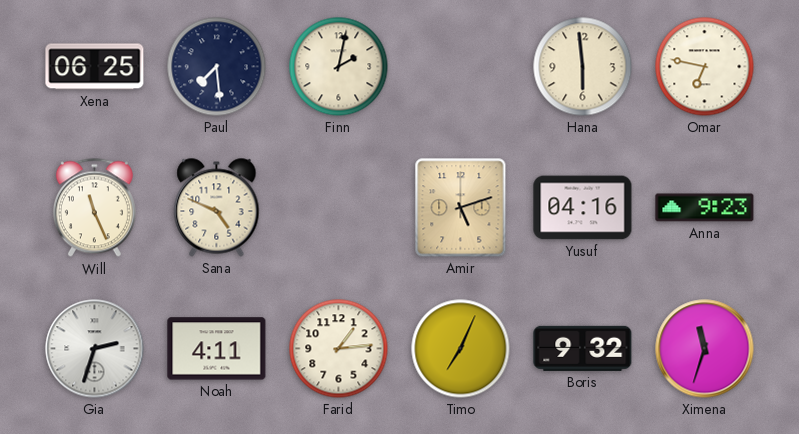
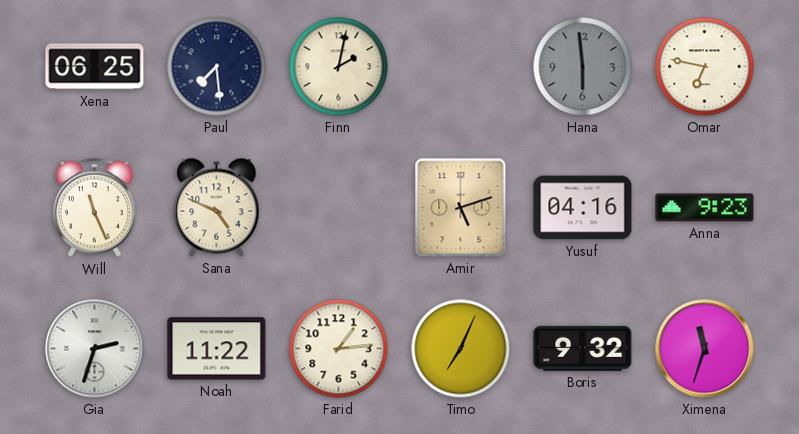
Hana dial: cream -> grey
Noah: 4:11 -> 11:22
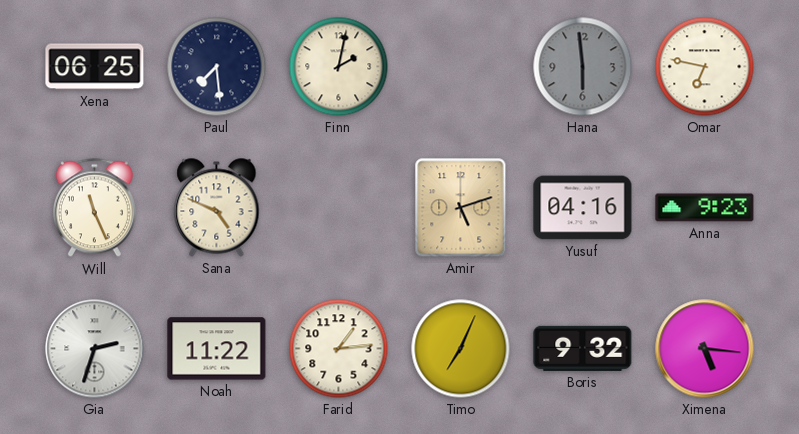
Ximena: 11:33 -> 5:16
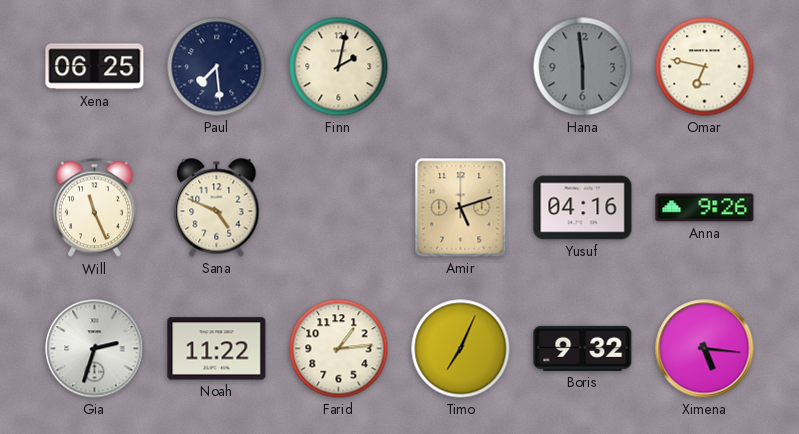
Anna: 9:23 -> 9:26
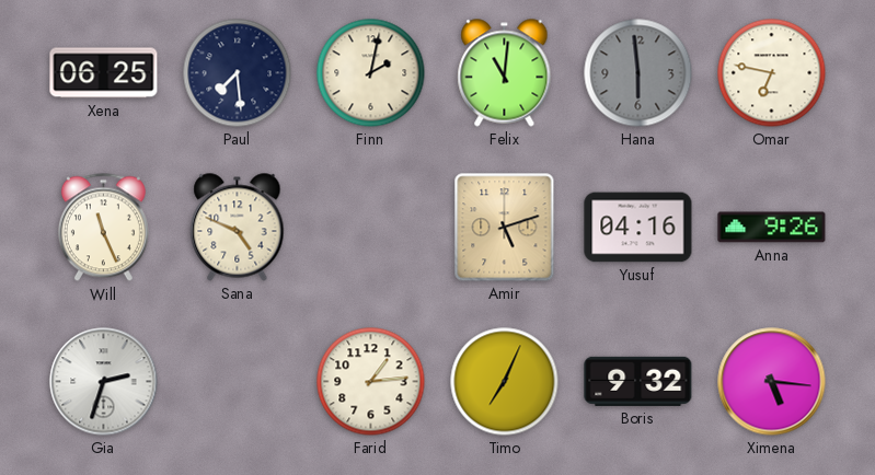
Felix: none -> 11:01
Noah: 11:22 -> none
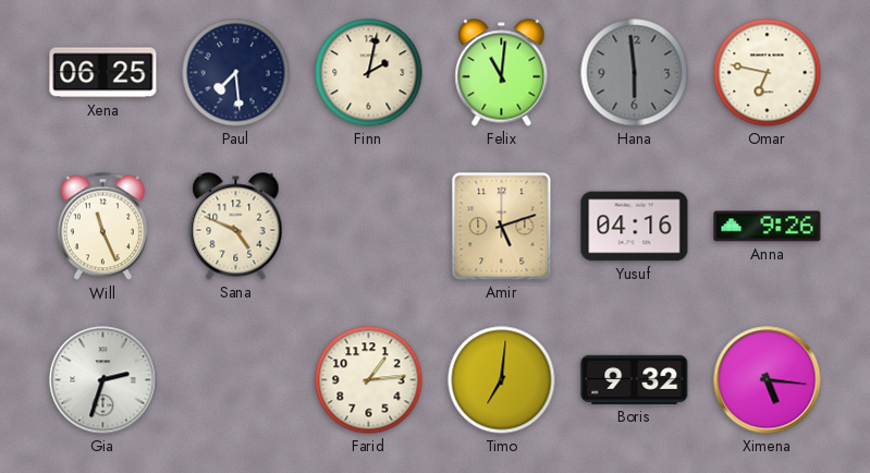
Timo: 7:04 -> 7:01
